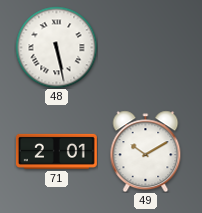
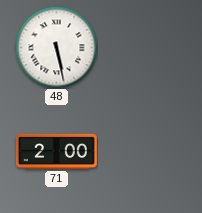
71: 2:01 -> 2:00
49: 10:10 -> none
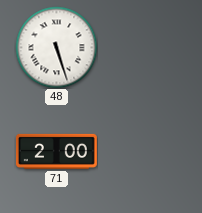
48: 5:28 -> 5:27
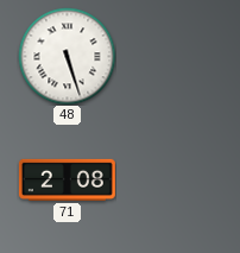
71: 2:00 -> 2:08
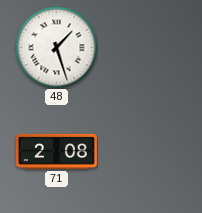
48: 5:27 -> 1:27
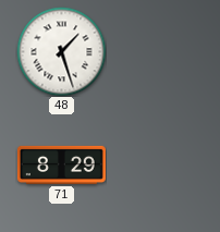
71: 2:08 -> 8:29
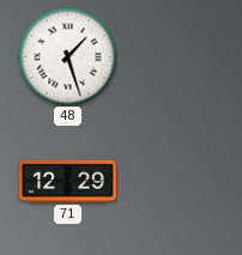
71: 8:29 -> 12:29
